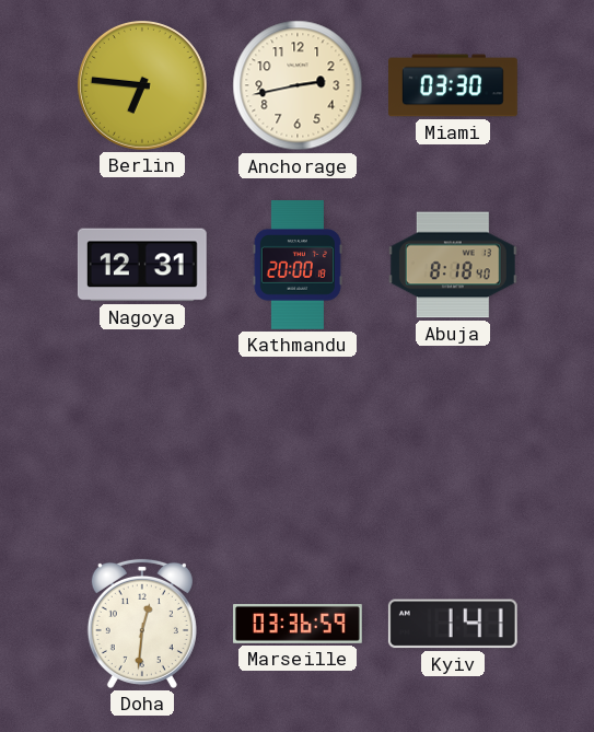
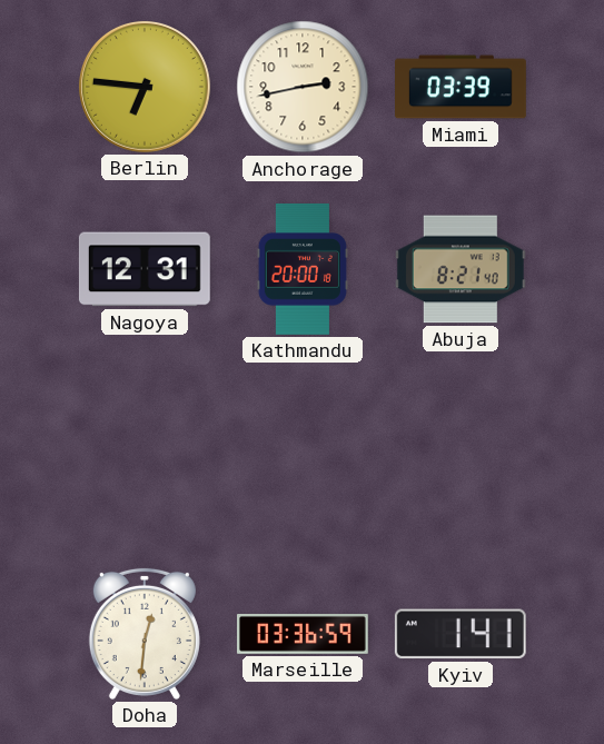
Miami: 03:30 -> 03:39
Abuja: 8:18 -> 8:21
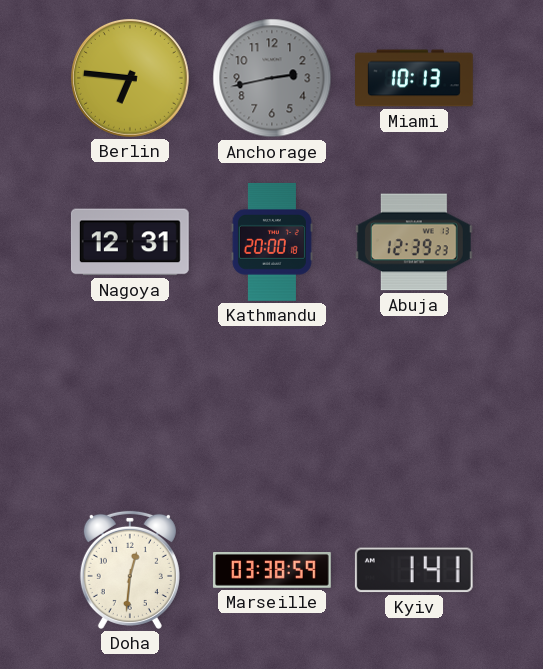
Anchorage dial: cream -> grey
Miami: 03:39 -> 10:13
Abuja: 8:21 -> 12:39
Marseille: 03:36 -> 03:38
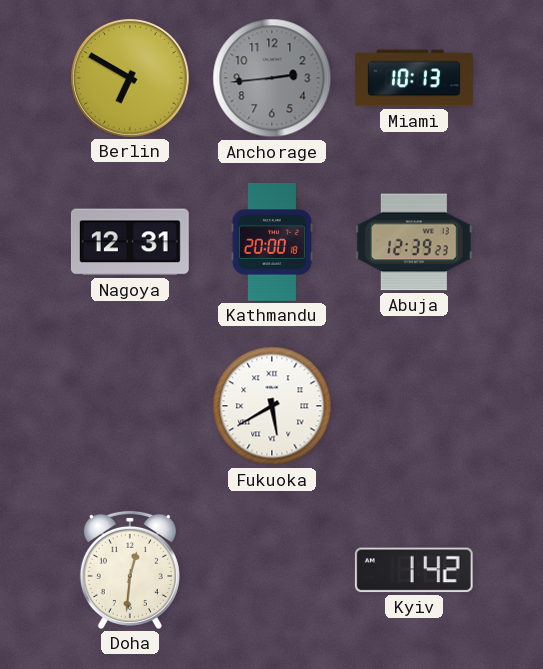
Berlin: 6:46 -> 6:50
Anchorage: 2:43 -> 2:44
Fukuoka: none -> 5:40
Marseille: 03:38 -> none
Kyiv: 1:41 -> 1:42
